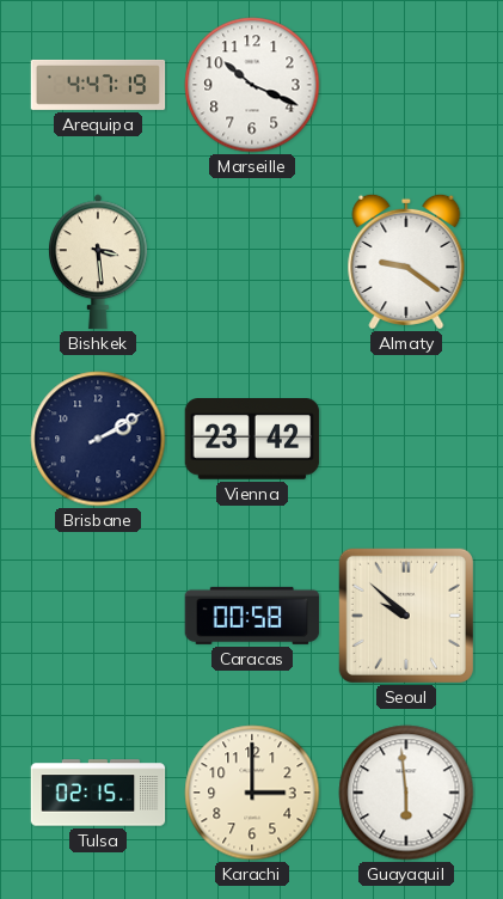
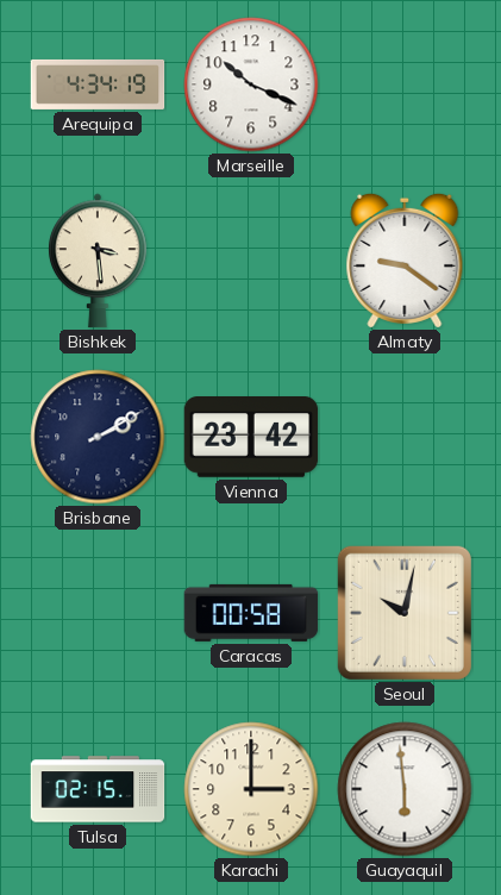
Arequipa: 4:47 -> 4:34
Seoul: 9:52 -> 10:02
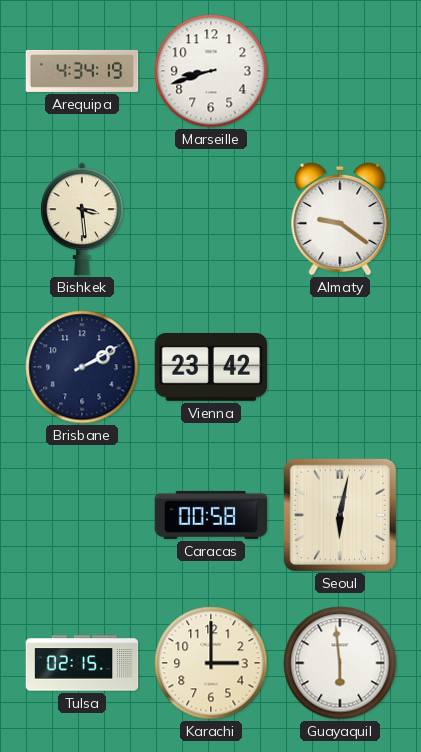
Marseille: 10:19 -> 8:42
Seoul: 10:02 -> 6:02
